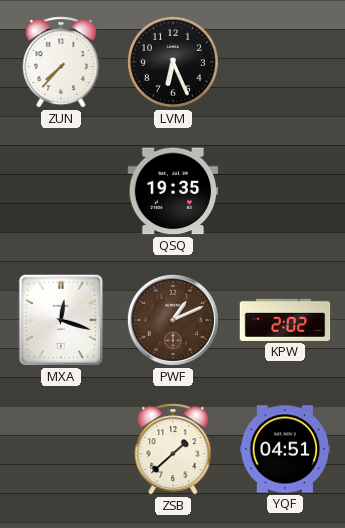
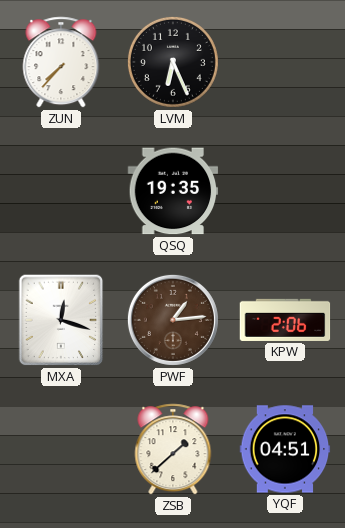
PWF: 1:11 -> 1:14
KPW: 2:02 -> 2:06
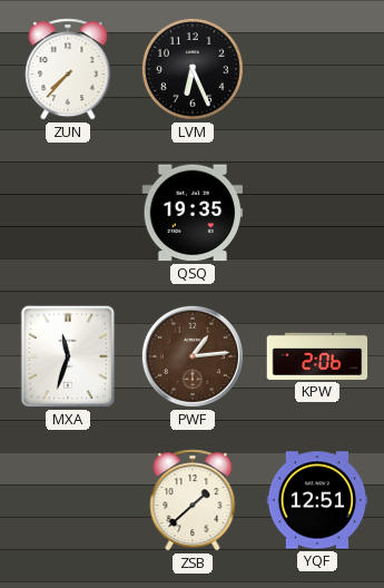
MXA: 12:18 -> 11:33
YQF: 04:51 -> 12:51
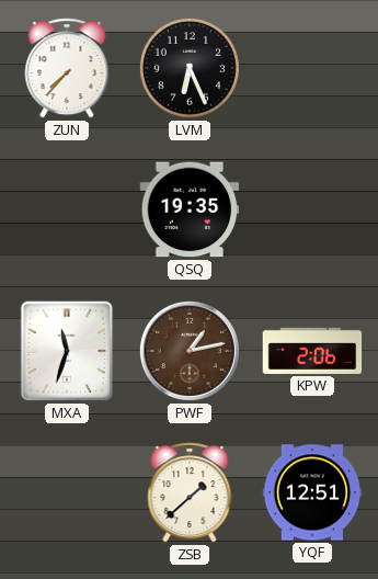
PWF: 1:14 -> 1:13
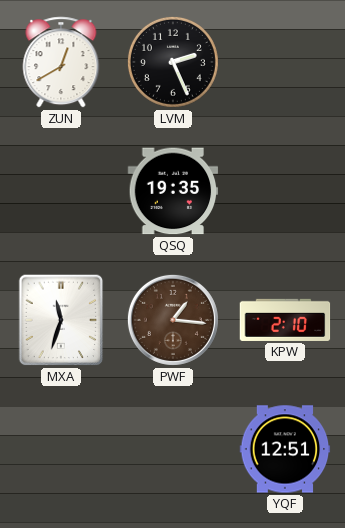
ZUN: 7:37 -> 12:40
LVM: 6:26 -> 2:26
PWF: 1:13 -> 1:16
KPW: 2:06 -> 2:10
ZSB: 1:38 -> none
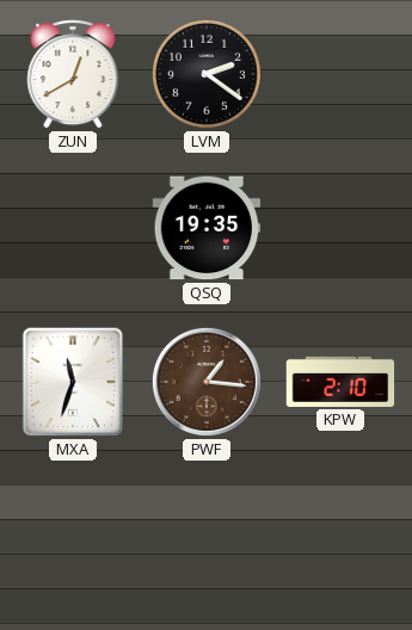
LVM: 2:26 -> 2:21
YQF: 12:51 -> none
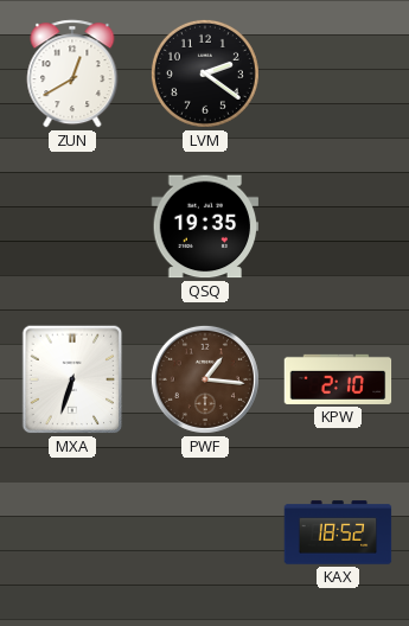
MXA: 11:33 -> 6:33
KAX: none -> 18:52
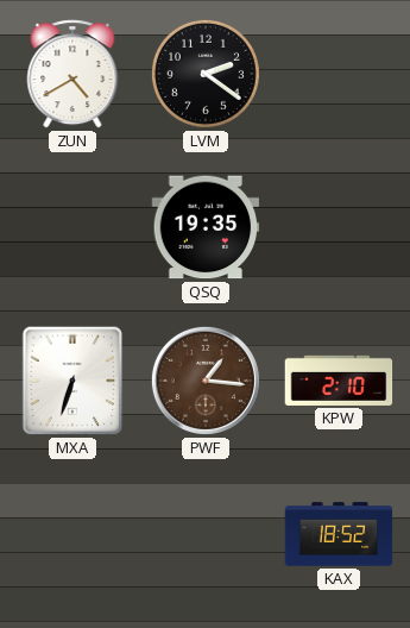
ZUN: 12:40 -> 4:40
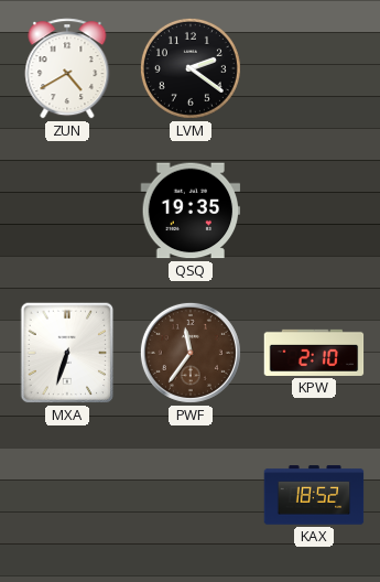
PWF: 1:16 -> 11:36
